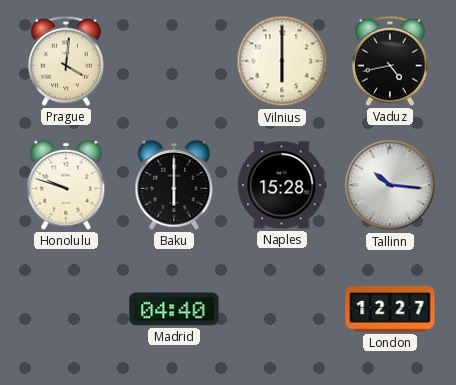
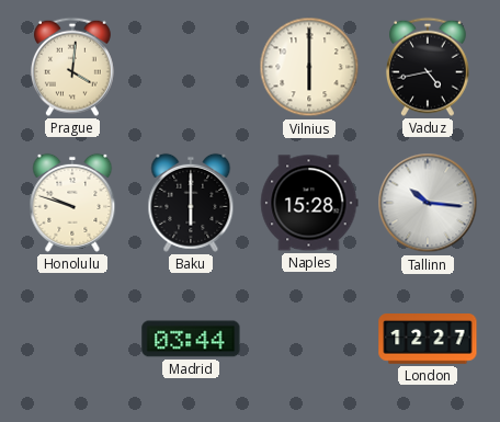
Madrid: 04:40 -> 03:44
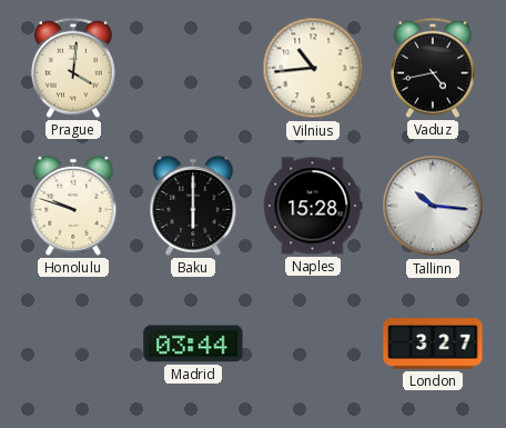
Vilnius: 6:00 -> 10:44
London: 12:27 -> 3:27
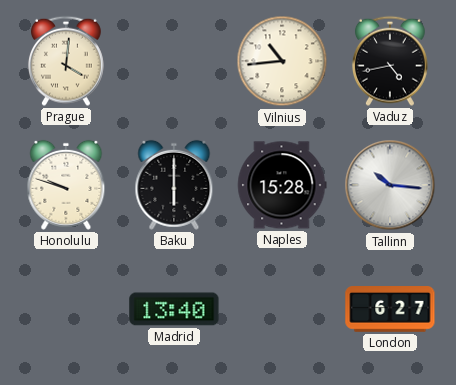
Madrid: 03:44 -> 13:40
London: 3:27 -> 6:27
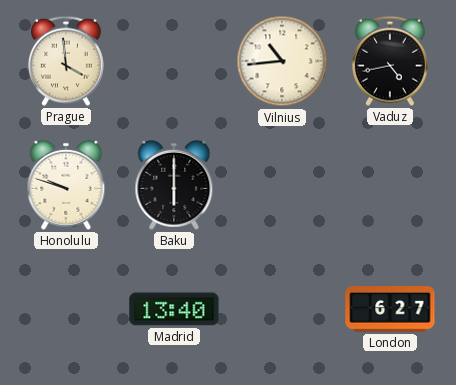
Prague: 4:01 -> 3:59
Naples: 15:28 -> none
Tallinn: 10:16 -> none
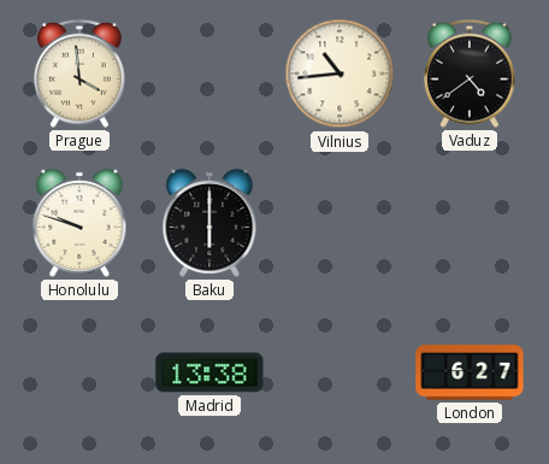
Vaduz: 4:43 -> 4:39
Madrid: 13:40 -> 13:38
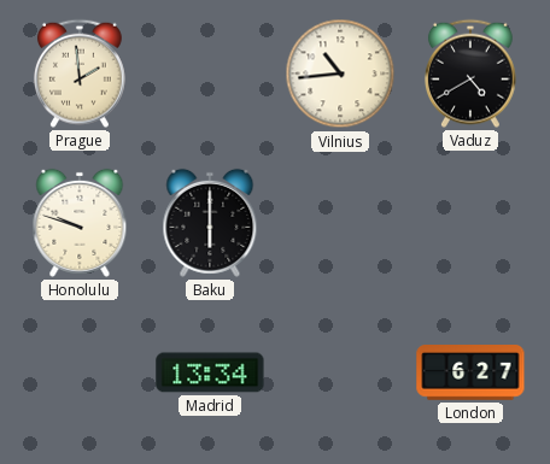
Prague: 3:59 -> 1:59
Vaduz: 4:39 -> 4:40
Madrid: 13:38 -> 13:34
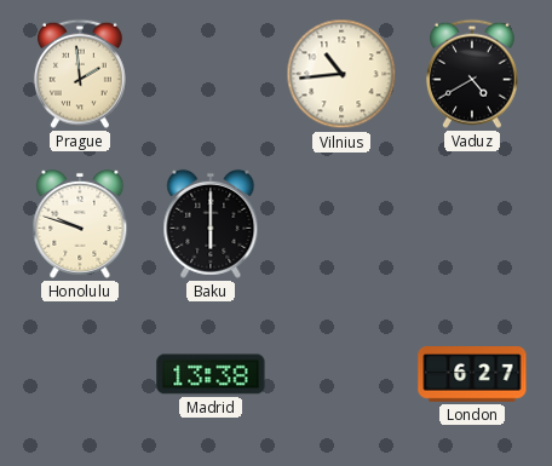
Madrid: 13:34 -> 13:38
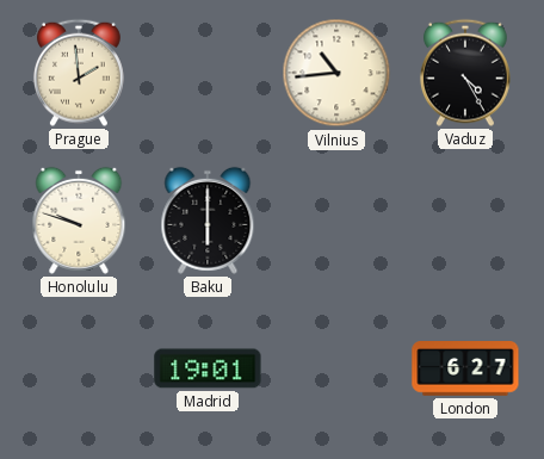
Vaduz: 4:40 -> 4:25
Madrid: 13:38 -> 19:01
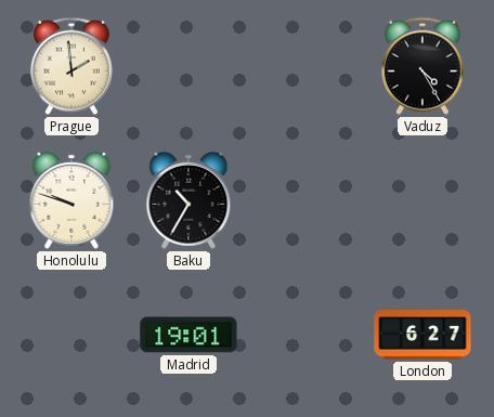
Vilnius: 10:44 -> none
Baku: 6:00 -> 10:35
